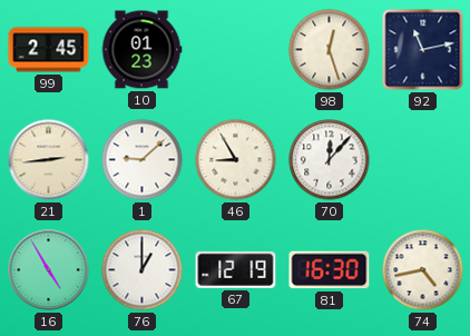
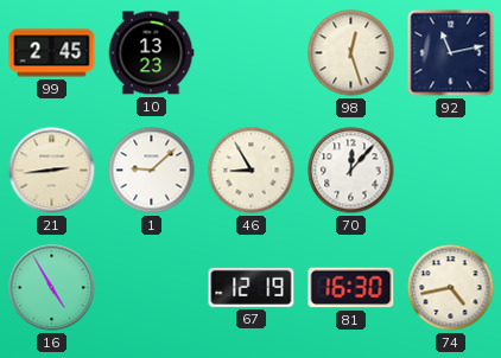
10: 01:23 -> 13:23
76: 1:00 -> none
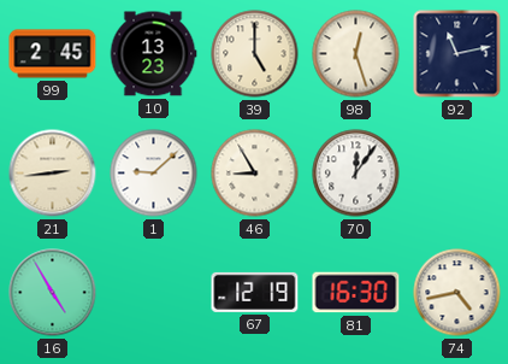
39: none -> 5:00
70: 12:07 -> 12:06
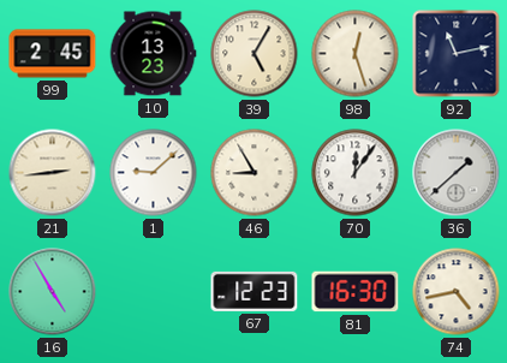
39: 5:00 -> 5:05
36: none -> 1:38
67: 12:19 -> 12:23
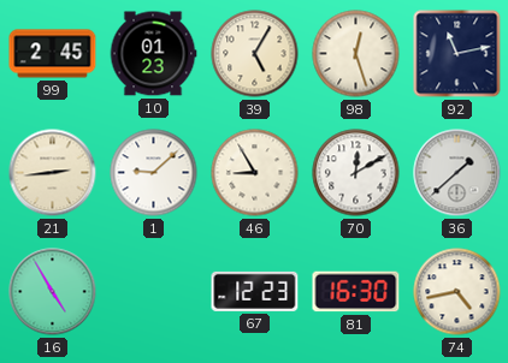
10: 13:23 -> 01:23
70: 12:06 -> 12:10
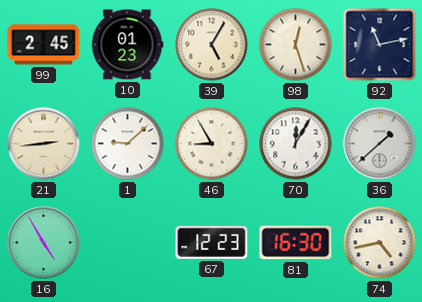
70: 12:10 -> 12:05
